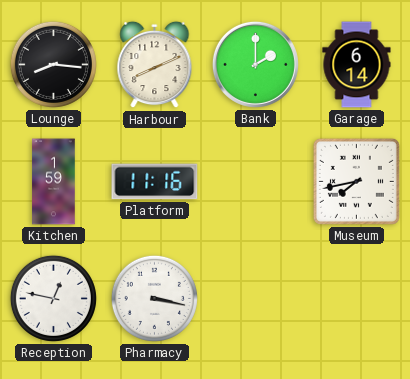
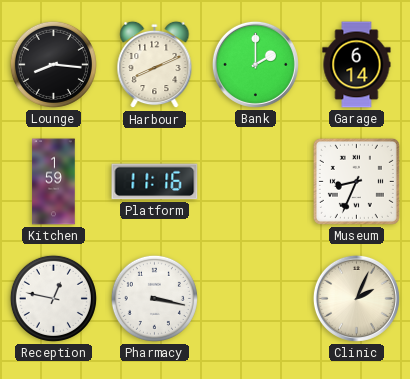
Museum: 7:43 -> 8:34
Clinic: none -> 2:04
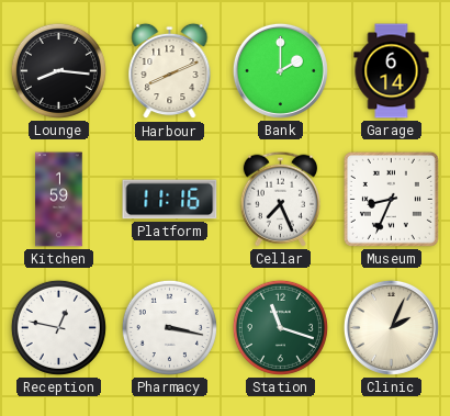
Cellar: none -> 7:26
Station: none -> 11:18
